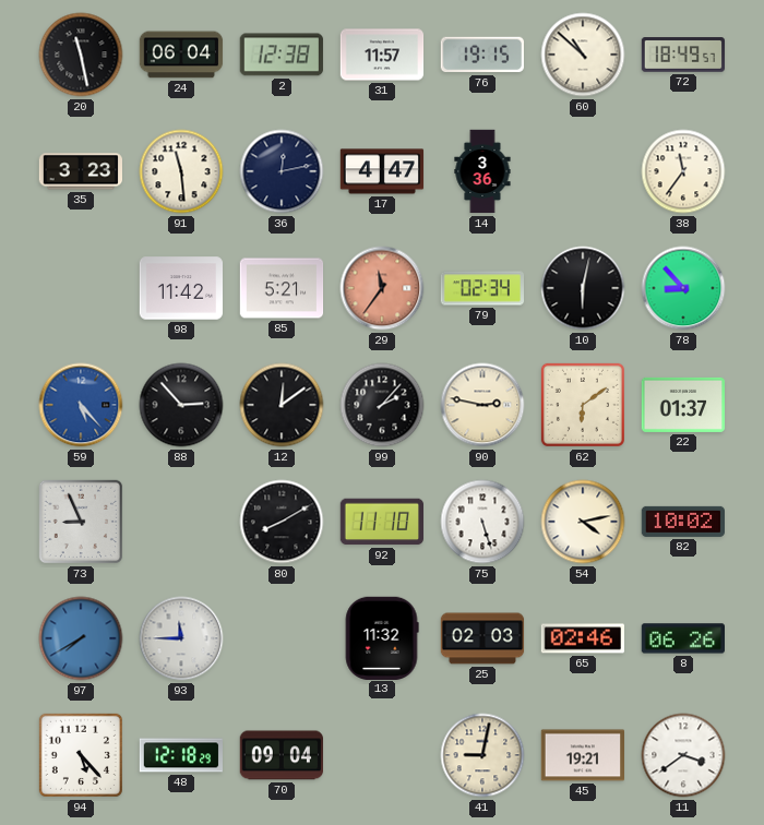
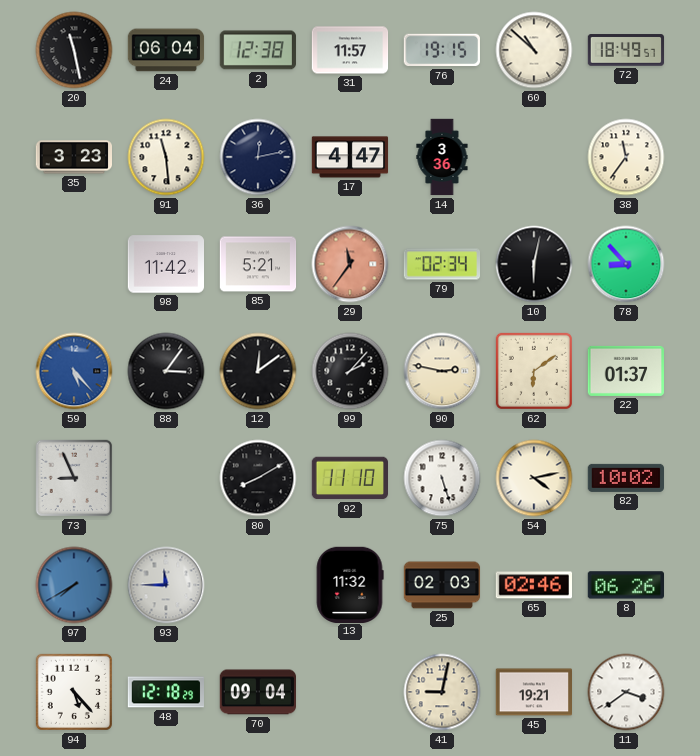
88: 2:53 -> 3:06
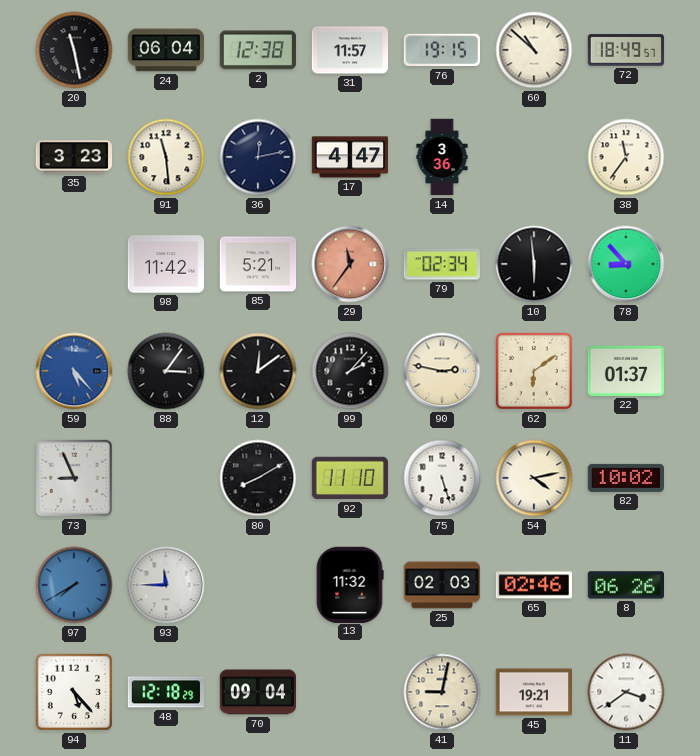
10: 6:02 -> 5:59
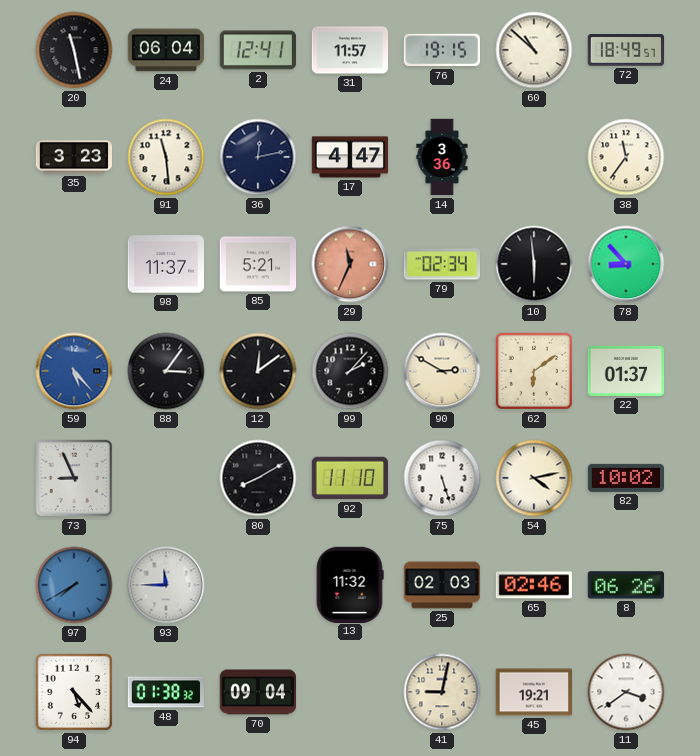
2: 12:38 -> 12:41
98: 11:42 -> 11:37
29: 11:36 -> 11:34
90: 2:47 -> 2:50
48: 12:18 -> 01:38
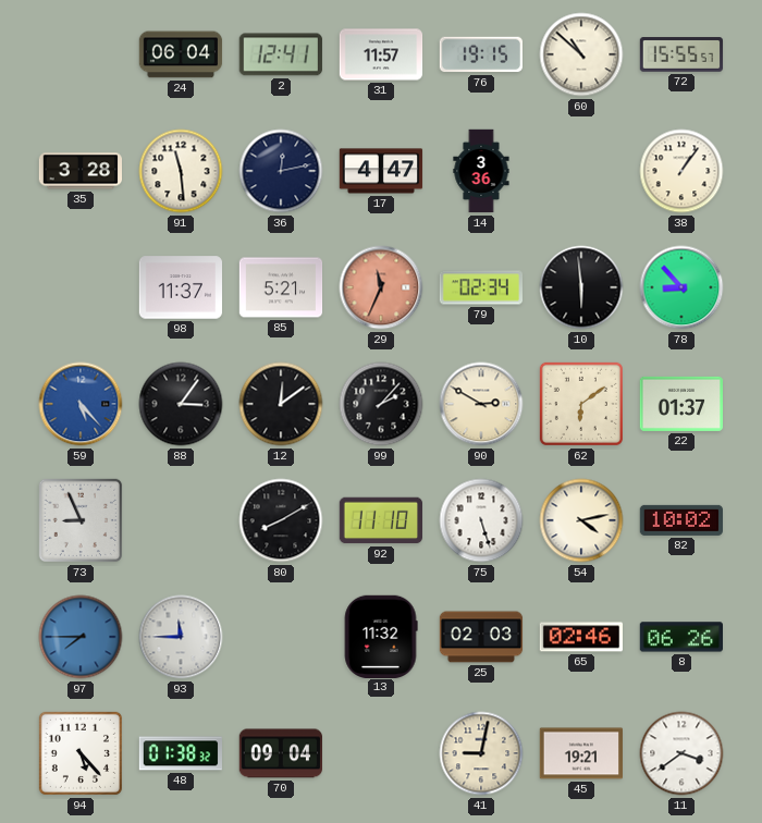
20: 11:28 -> none
72: 18:49 -> 15:55
35: 3:23 -> 3:28
38: 11:36 -> 1:06
97: 7:40 -> 7:45
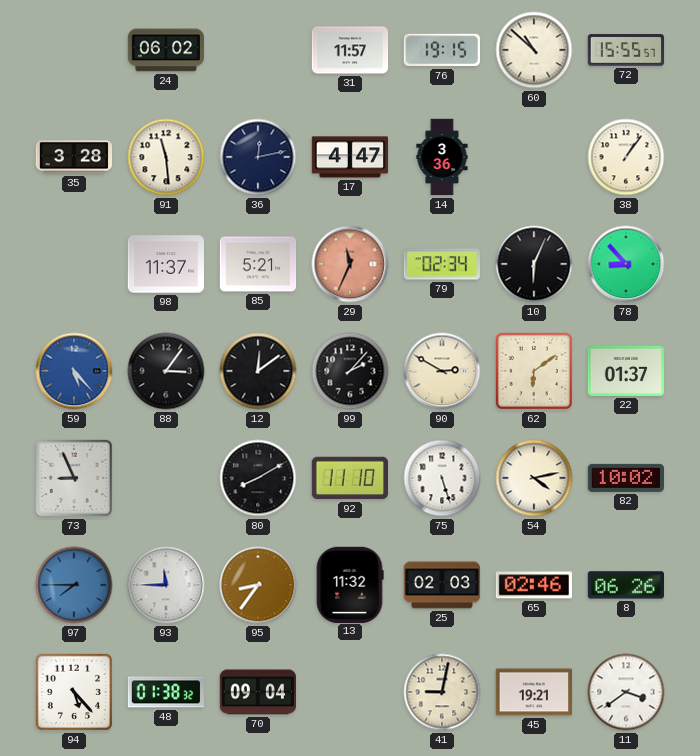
24: 06:04 -> 06:02
2: 12:41 -> none
10: 5:59 -> 6:04
95: none -> 8:36
